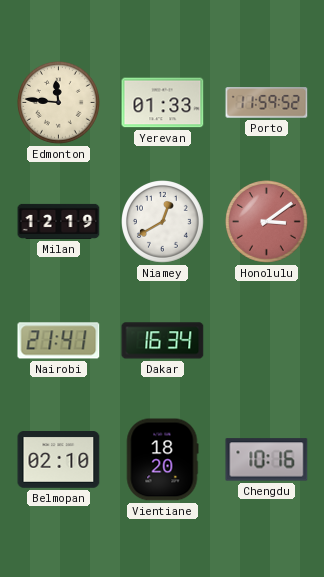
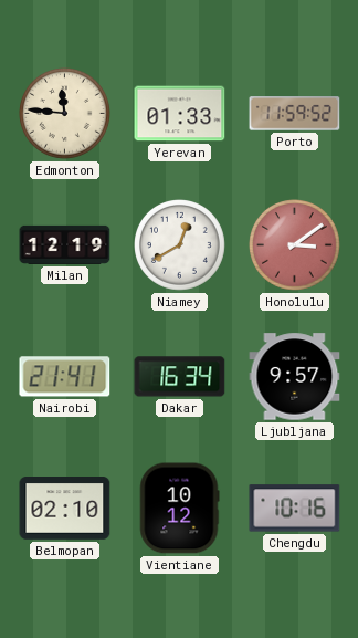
Ljubljana: none -> 9:57
Vientiane: 18:20 -> 10:12
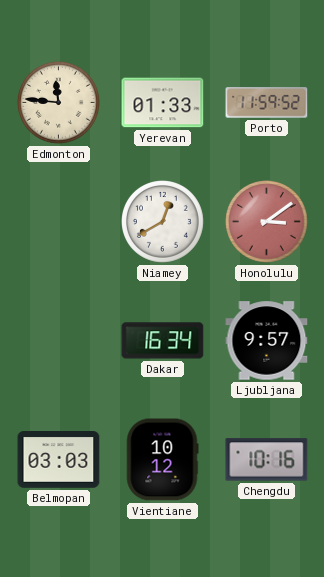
Milan: 12:19 -> none
Nairobi: 21:41 -> none
Belmopan: 02:10 -> 03:03
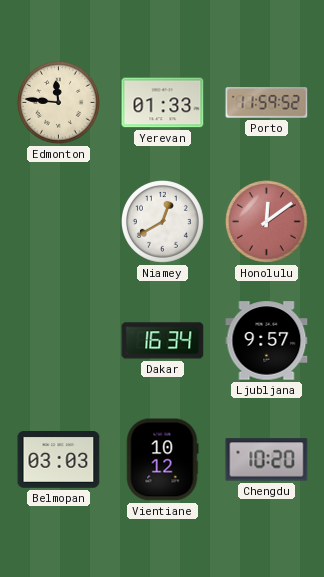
Honolulu: 3:09 -> 12:09
Chengdu: 10:16 -> 10:20
